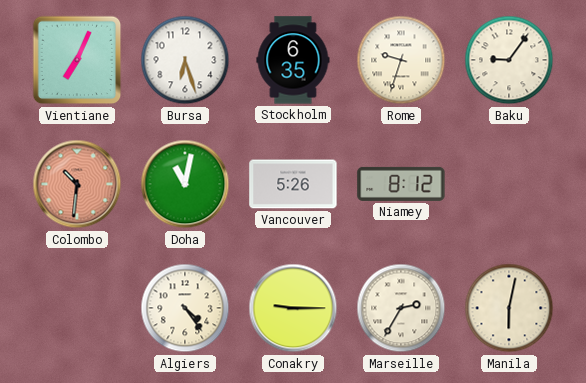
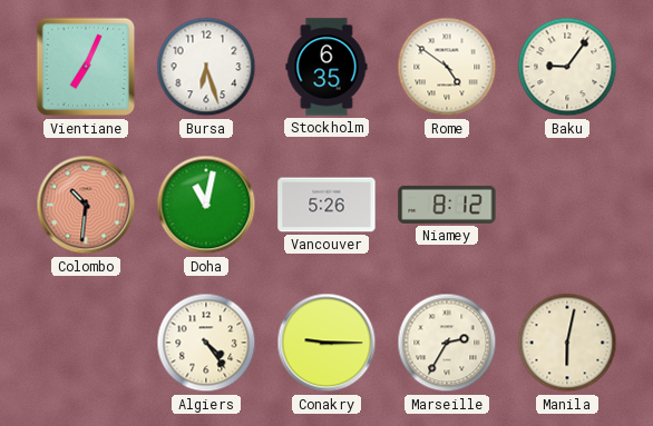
Rome: 9:33 -> 4:51
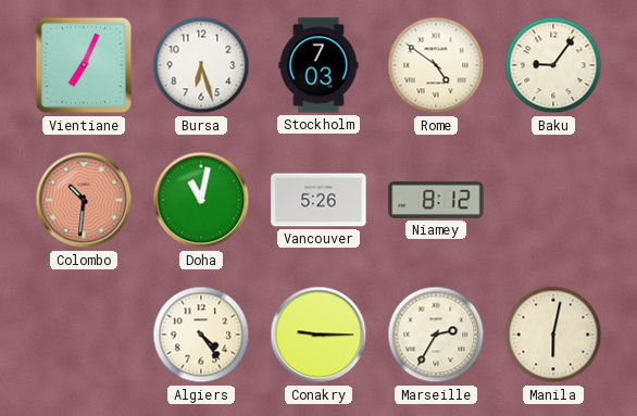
Stockholm: 6:35 -> 7:03
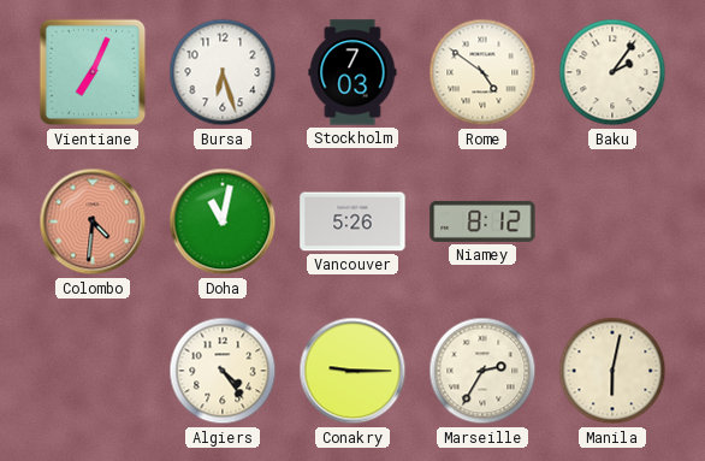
Baku: 9:06 -> 2:06
Colombo: 10:31 -> 4:31
